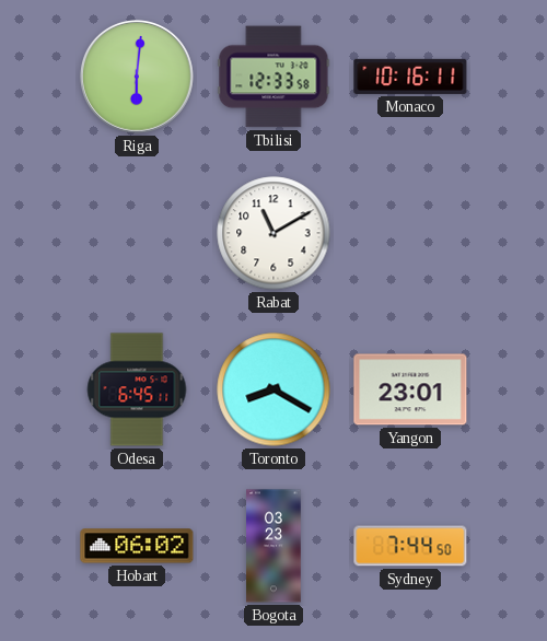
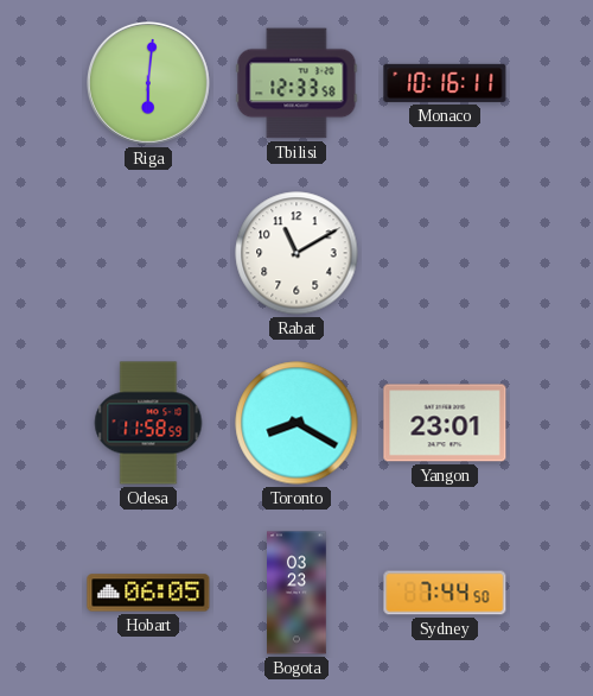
Odesa: 6:45 -> 11:58
Hobart: 06:02 -> 06:05
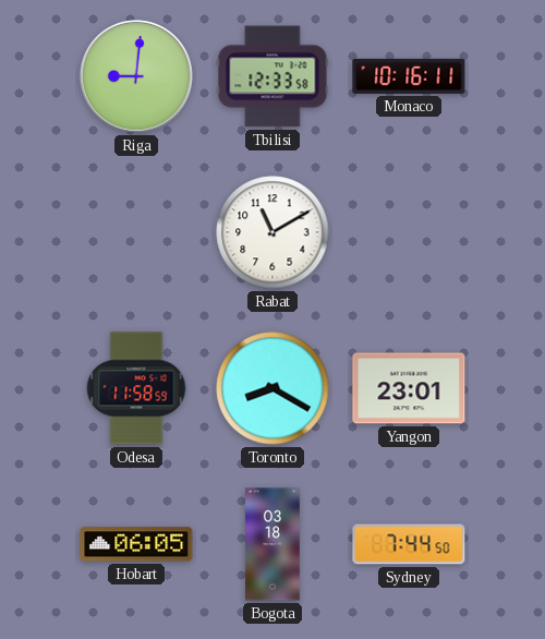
Riga: 6:01 -> 9:01
Bogota: 03:23 -> 03:18
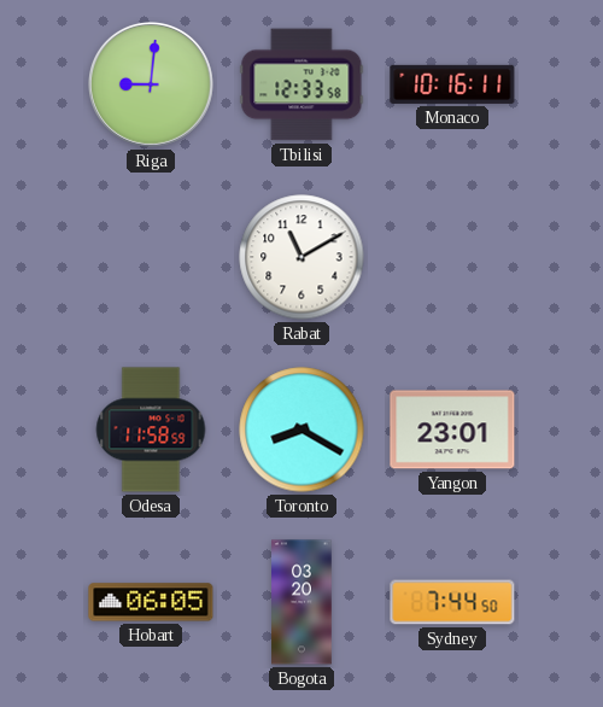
Bogota: 03:18 -> 03:20
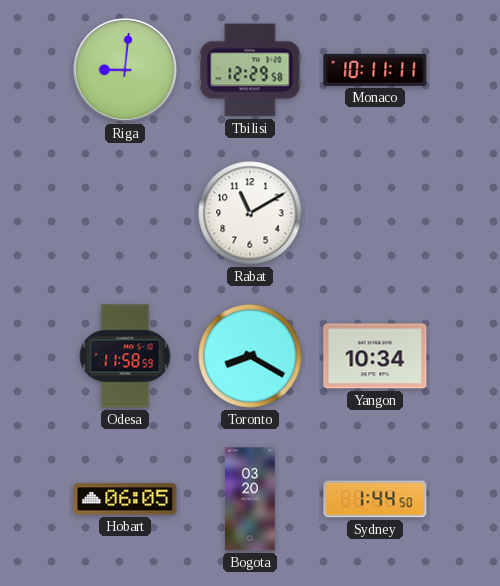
Tbilisi: 12:33 -> 12:29
Monaco: 10:16 -> 10:11
Yangon: 23:01 -> 10:34
Sydney: 7:44 -> 1:44
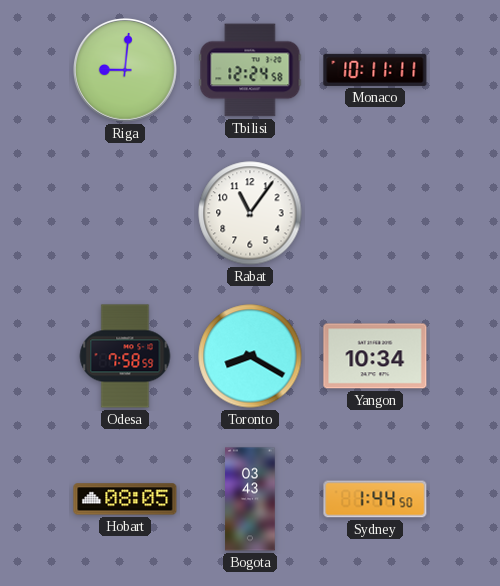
Tbilisi: 12:29 -> 12:24
Rabat: 11:10 -> 11:06
Odesa: 11:58 -> 7:58
Hobart: 06:05 -> 08:05
Bogota: 03:20 -> 03:43
